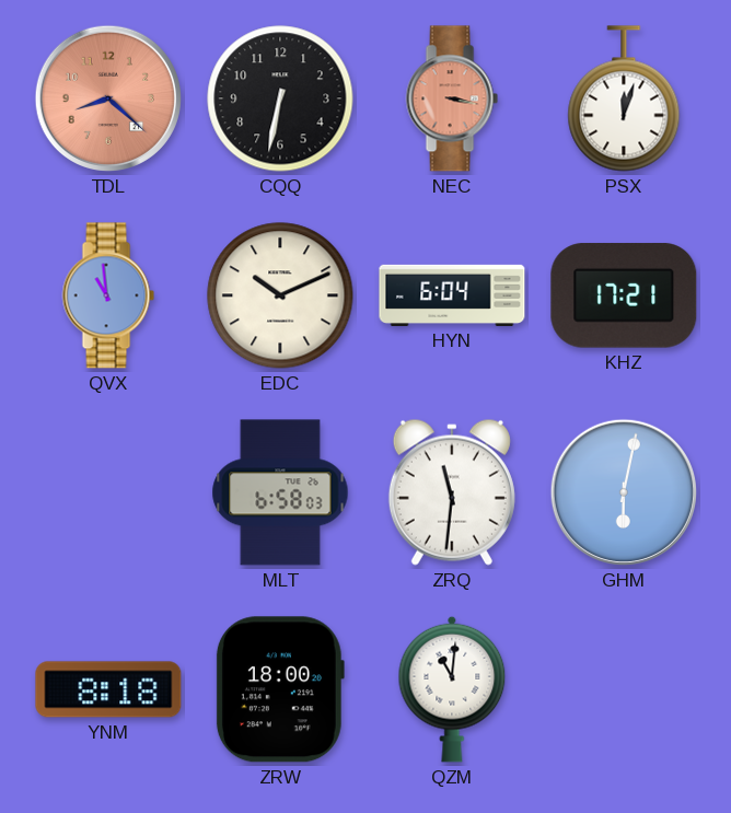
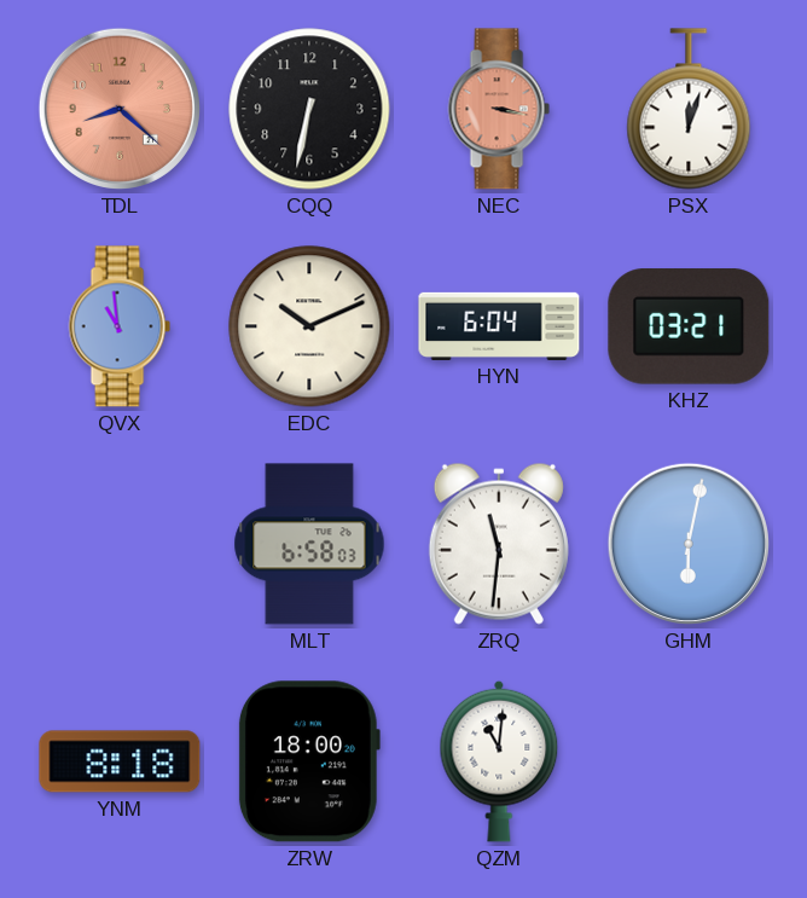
KHZ: 17:21 -> 03:21
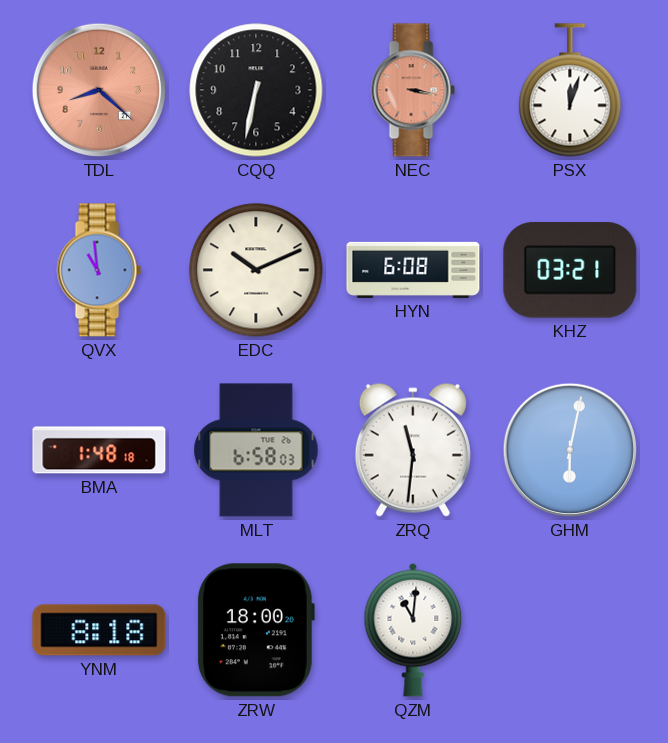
HYN: 6:04 -> 6:08
BMA: none -> 1:48
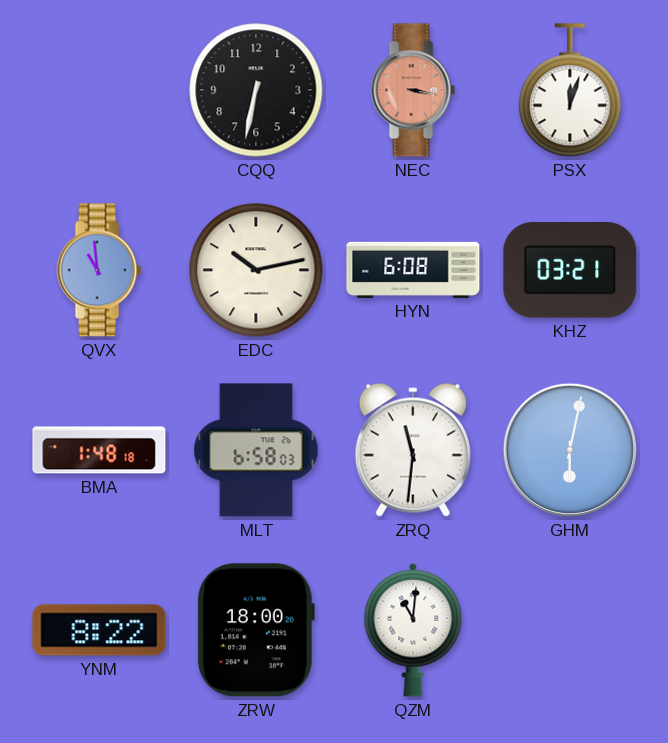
TDL: 8:22 -> none
EDC: 10:11 -> 10:13
YNM: 8:18 -> 8:22
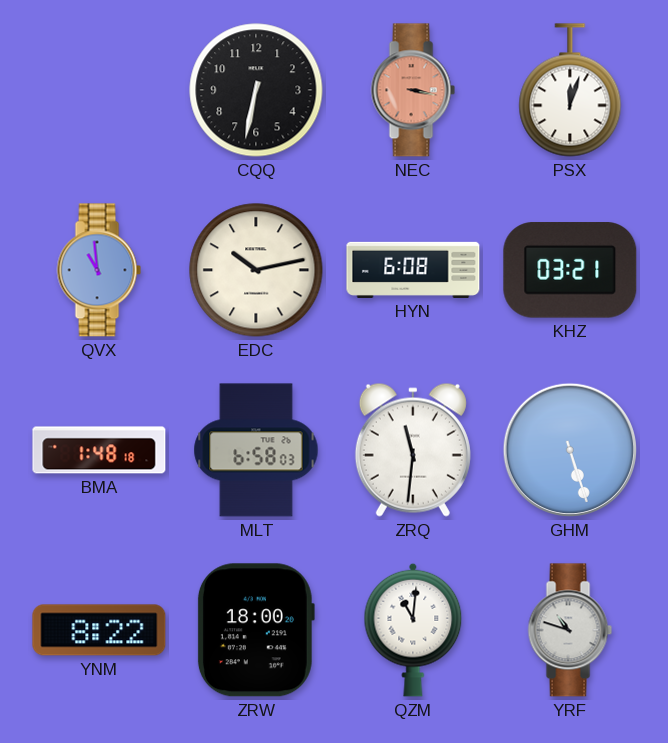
GHM: 6:02 -> 5:27
YRF: none -> 10:48
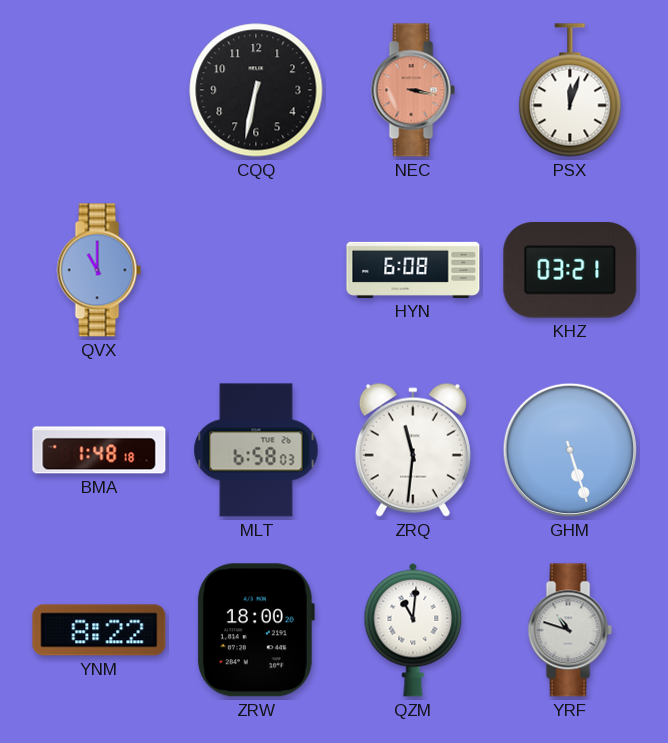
QVX: 10:59 -> 11:00
EDC: 10:13 -> none
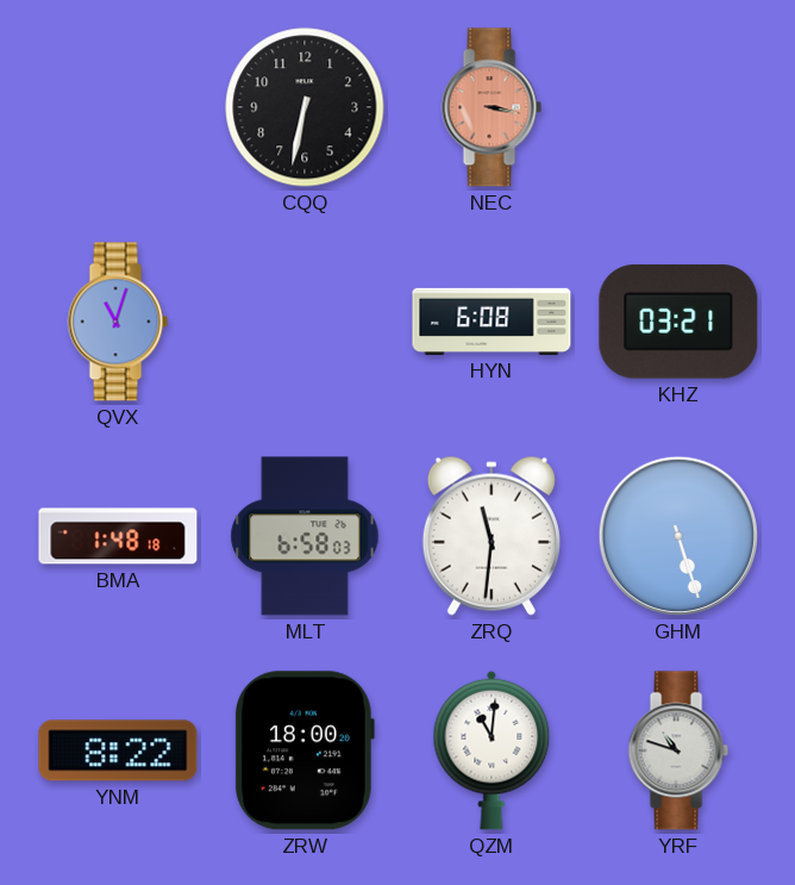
PSX: 12:03 -> none
QVX: 11:00 -> 11:03
